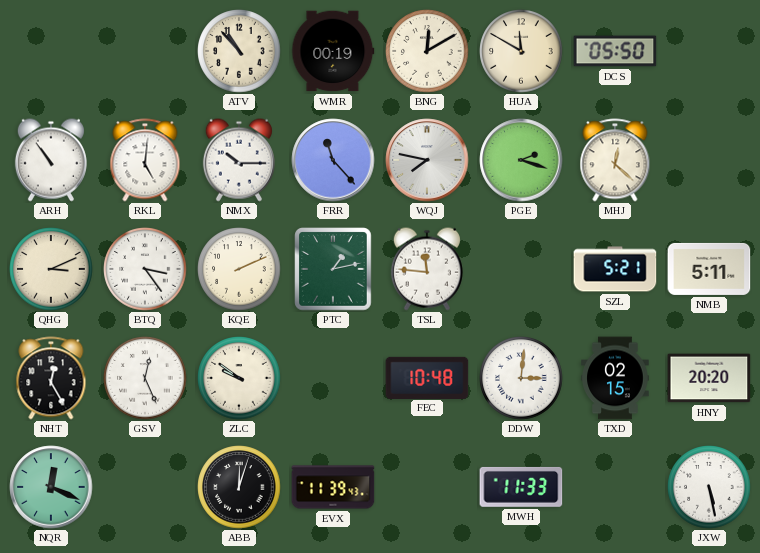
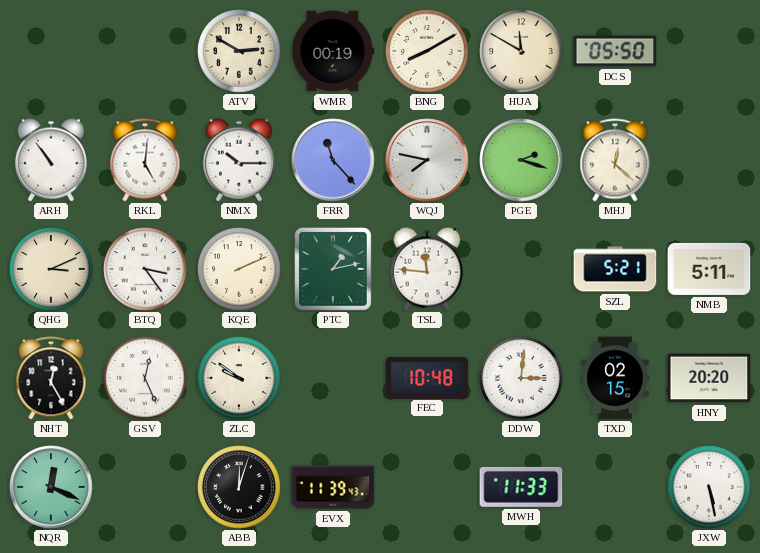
ATV: 10:53 -> 2:50
BNG: 12:10 -> 8:10
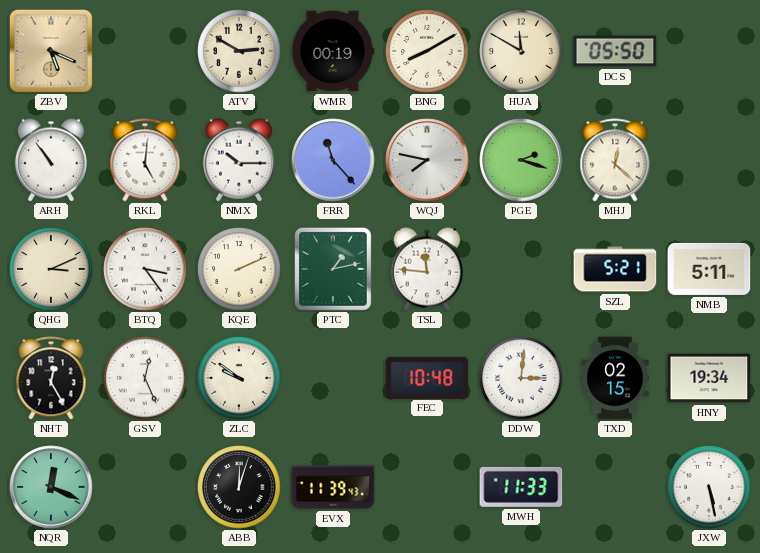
ZBV: none -> 5:19
HNY: 20:20 -> 19:34
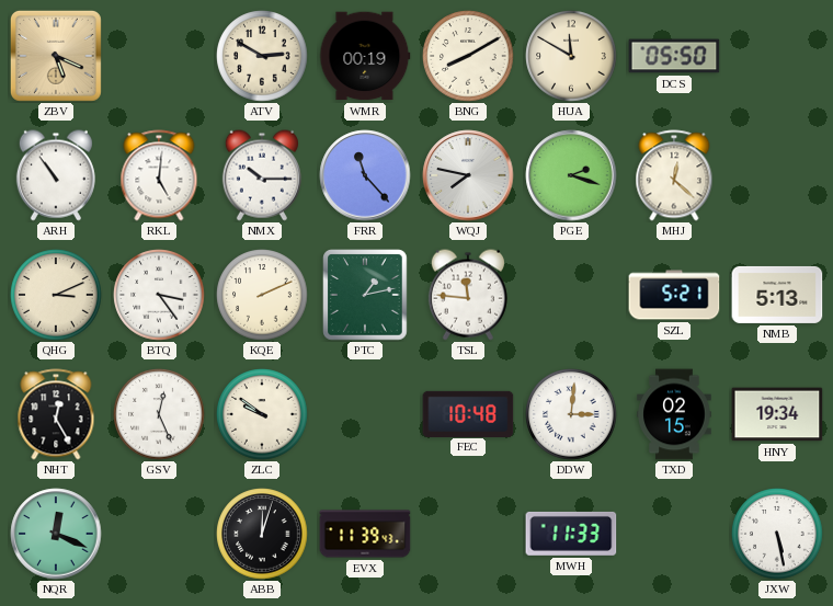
NMB: 5:11 -> 5:13
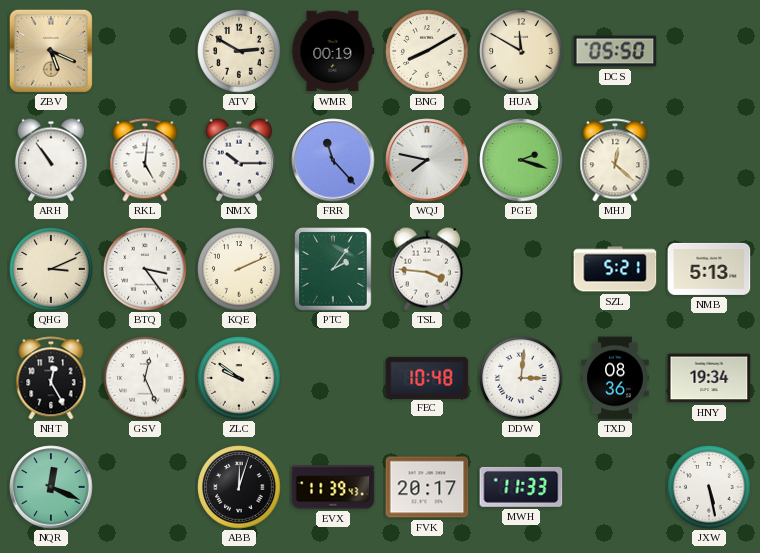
PTC: 1:13 -> 2:06
TSL: 11:46 -> 3:46
TXD: 02:15 -> 08:36
FVK: none -> 20:17
